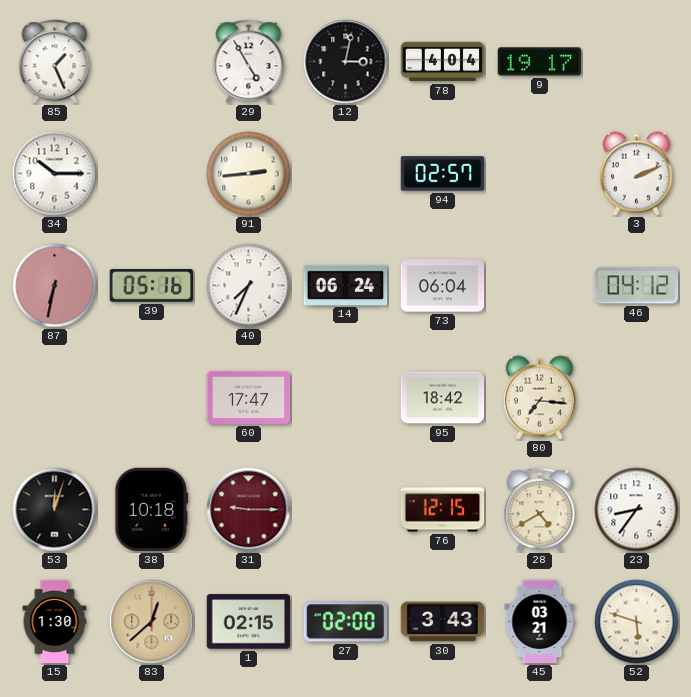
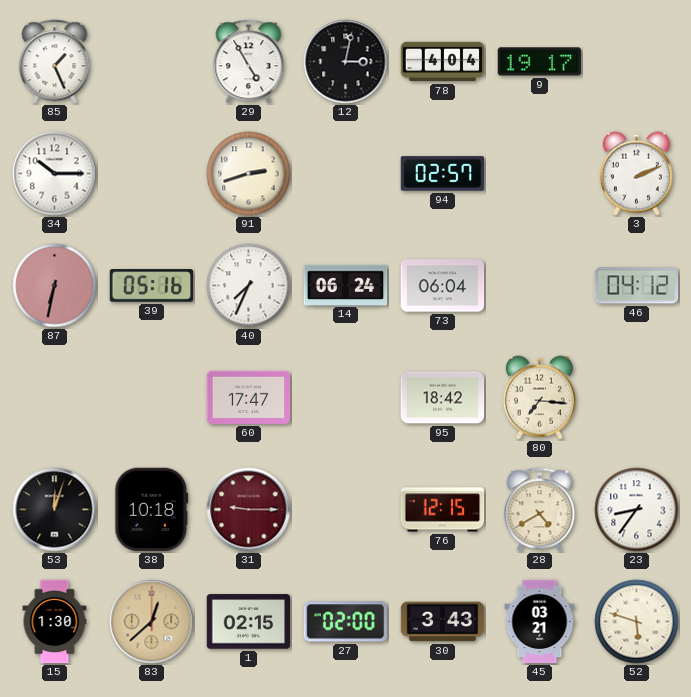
91: 2:44 -> 2:42
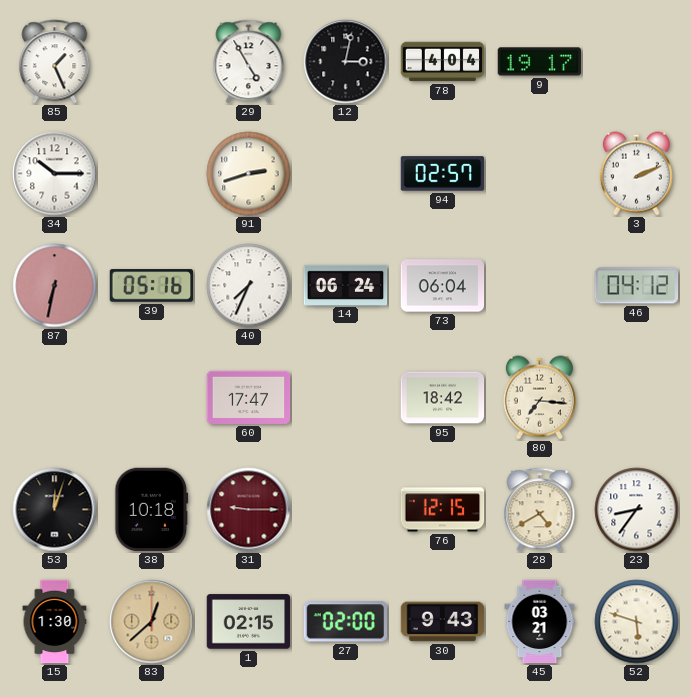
30: 3:43 -> 9:43
